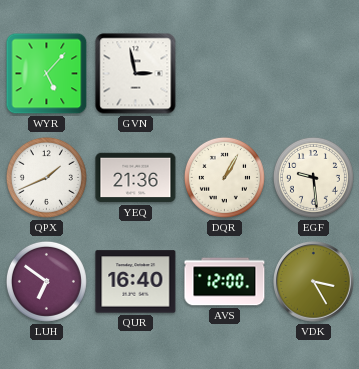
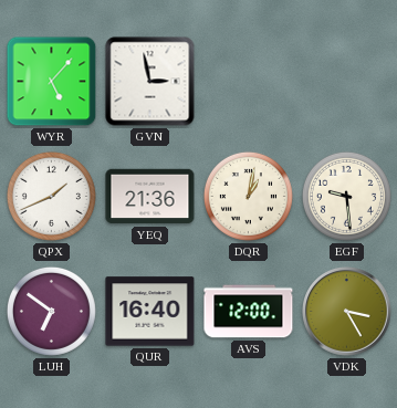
DQR: 1:05 -> 1:02
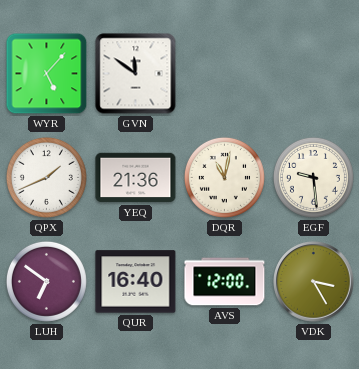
GVN: 2:58 -> 11:51
DQR: 1:02 -> 11:02
